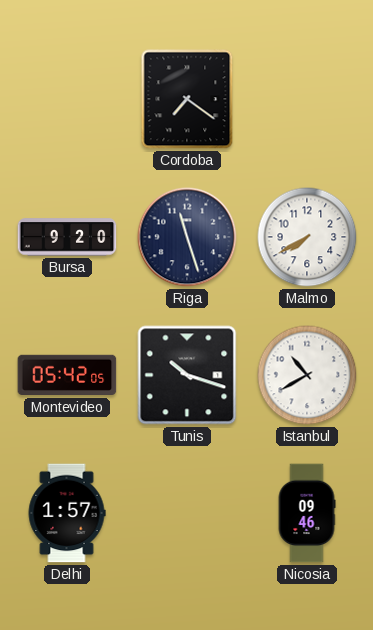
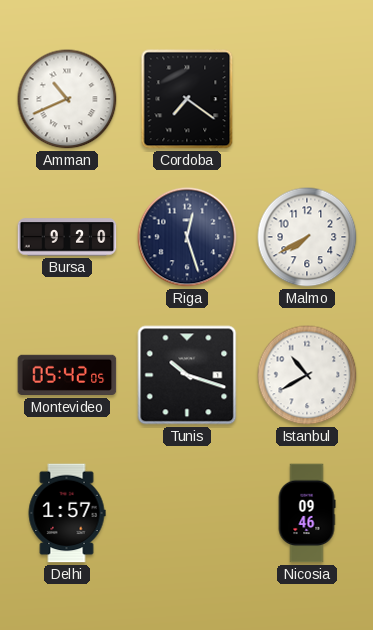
Amman: none -> 10:41
Riga: 11:27 -> 12:27
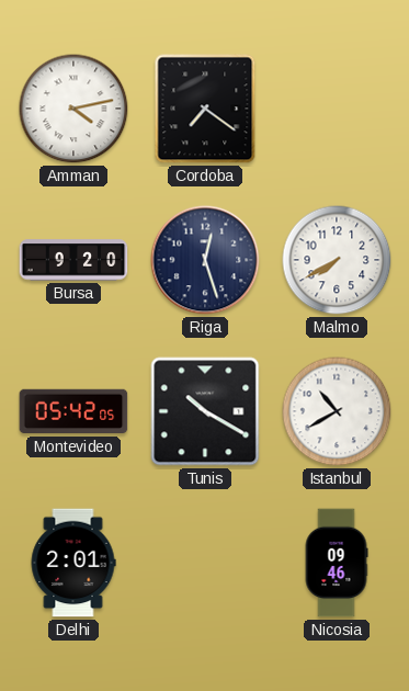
Amman: 10:41 -> 4:13
Tunis: 10:18 -> 10:20
Delhi: 1:57 -> 2:01
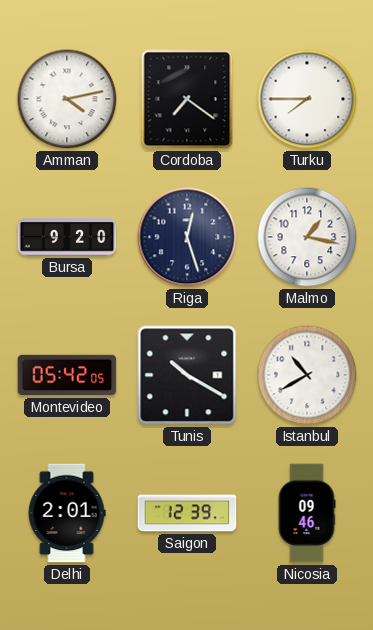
Turku: none -> 7:45
Malmo: 7:40 -> 1:17
Saigon: none -> 12:39
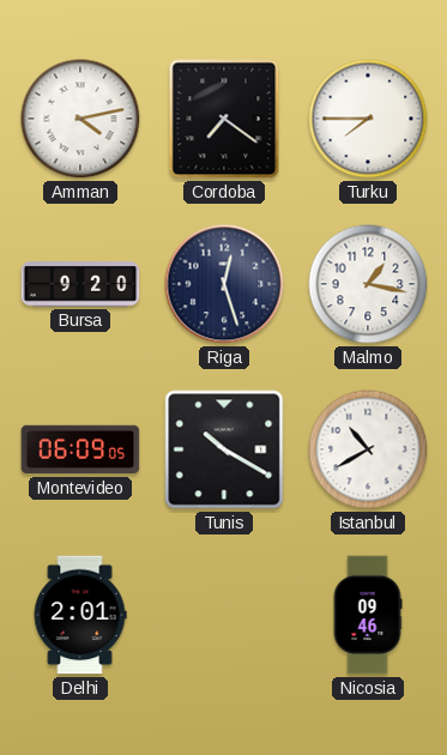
Montevideo: 05:42 -> 06:09
Saigon: 12:39 -> none
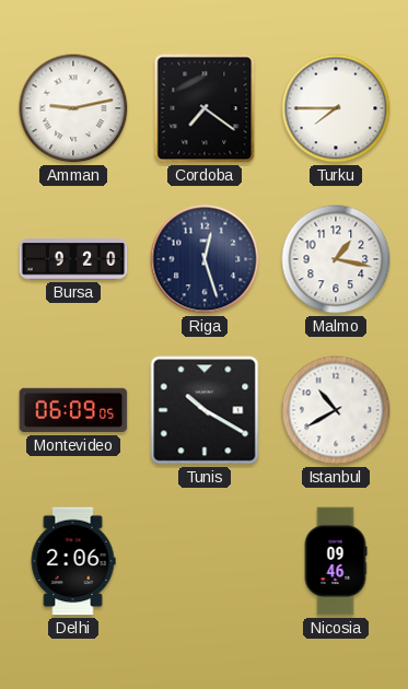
Amman: 4:13 -> 9:13
Delhi: 2:01 -> 2:06
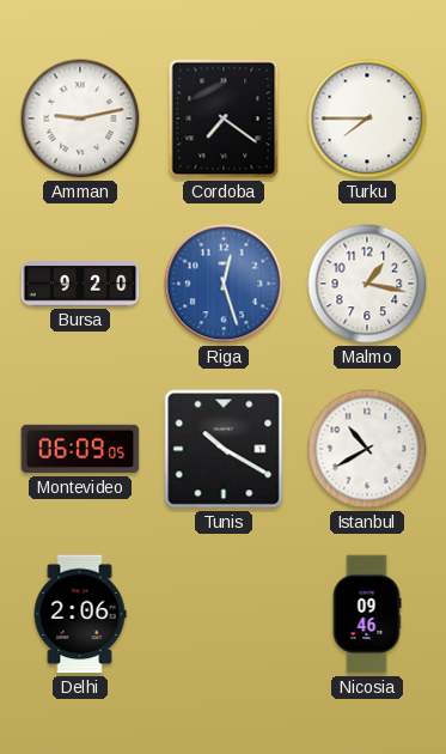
Riga dial: navy -> blue
